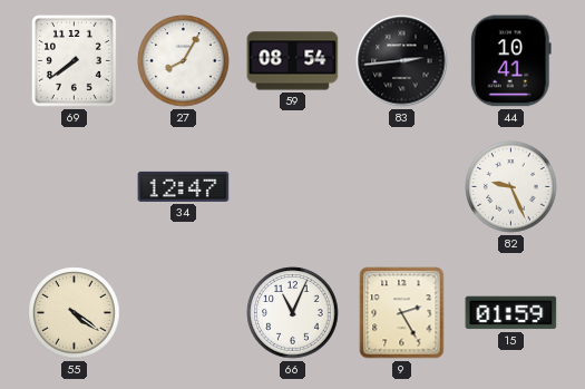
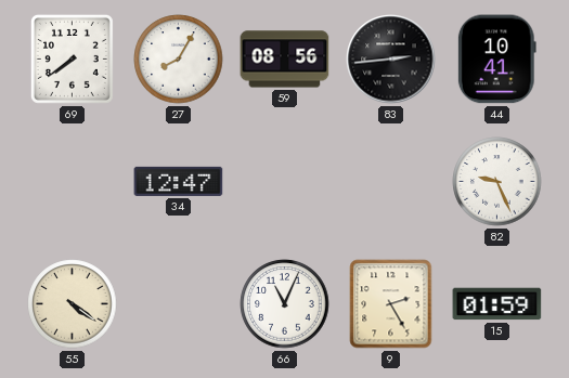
59: 08:54 -> 08:56
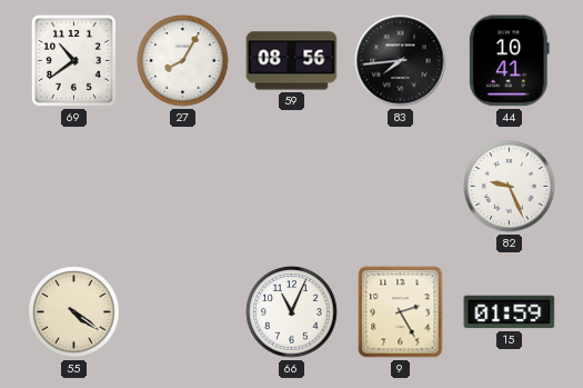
69: 7:39 -> 10:39
83: 2:44 -> 7:44
34: 12:47 -> none
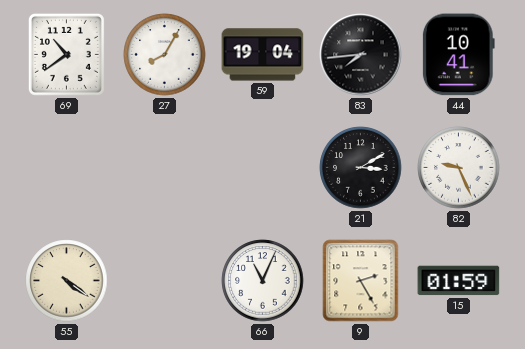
59: 08:56 -> 19:04
21: none -> 3:10
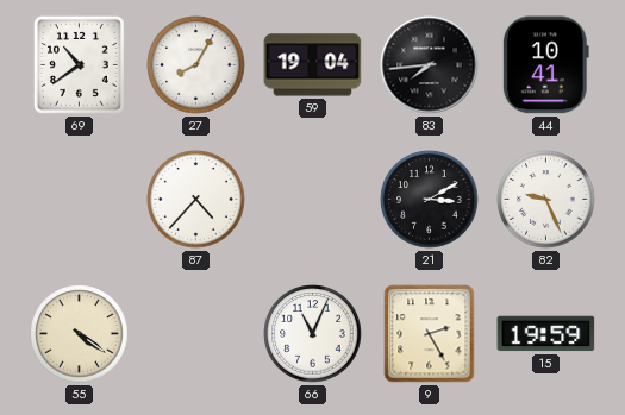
87: none -> 4:37
15: 01:59 -> 19:59
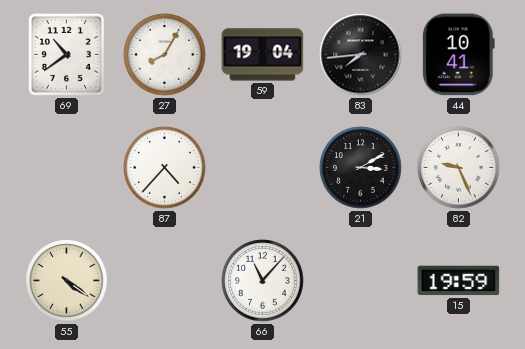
66: 11:04 -> 11:07
9: 2:25 -> none
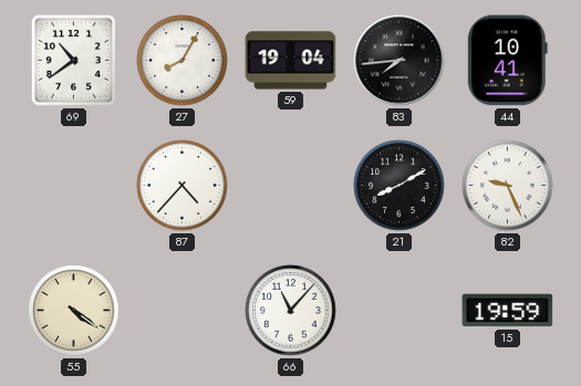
21: 3:10 -> 8:10
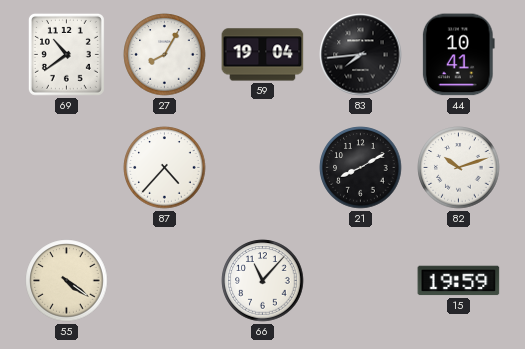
82: 9:26 -> 10:12
